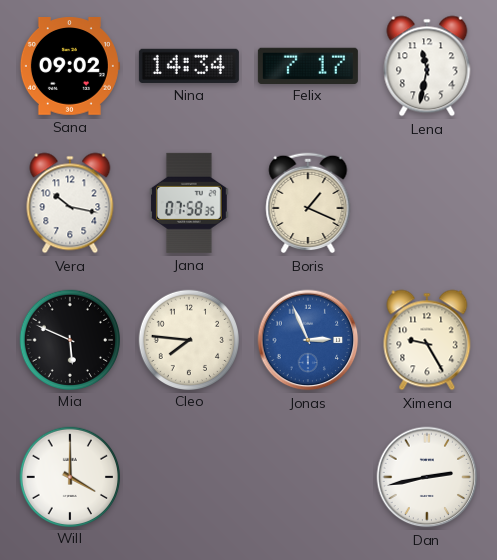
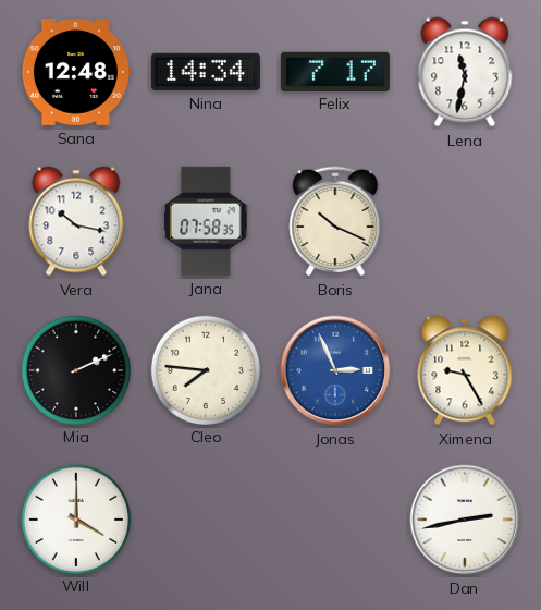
Sana: 09:02 -> 12:48
Boris: 1:19 -> 10:19
Mia: 5:49 -> 2:11
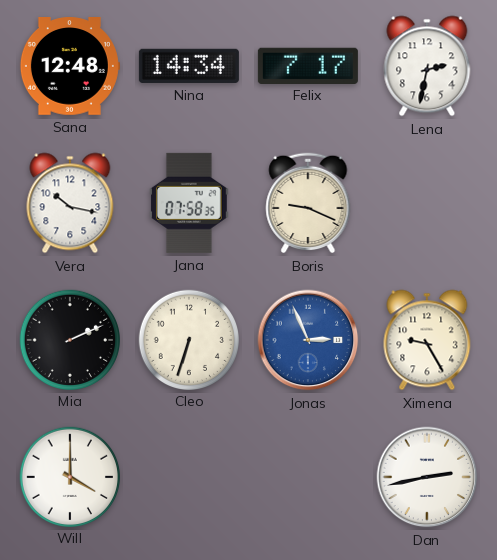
Lena: 11:32 -> 2:32
Boris: 10:19 -> 9:19
Cleo: 7:46 -> 6:33
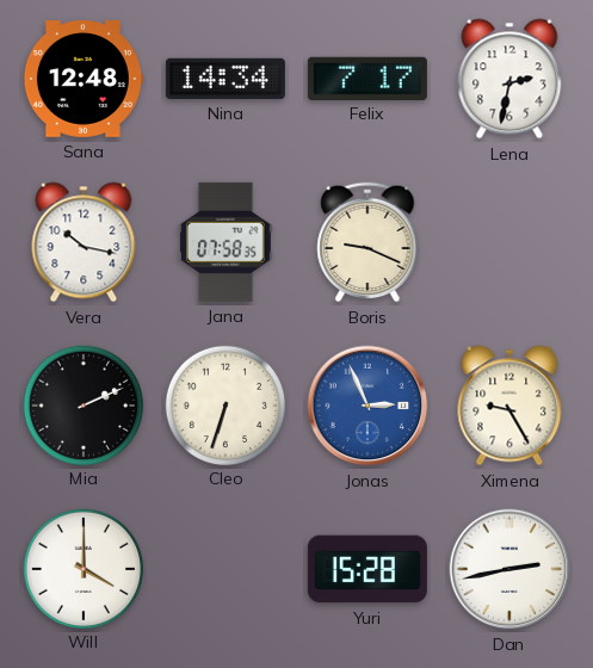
Yuri: none -> 15:28
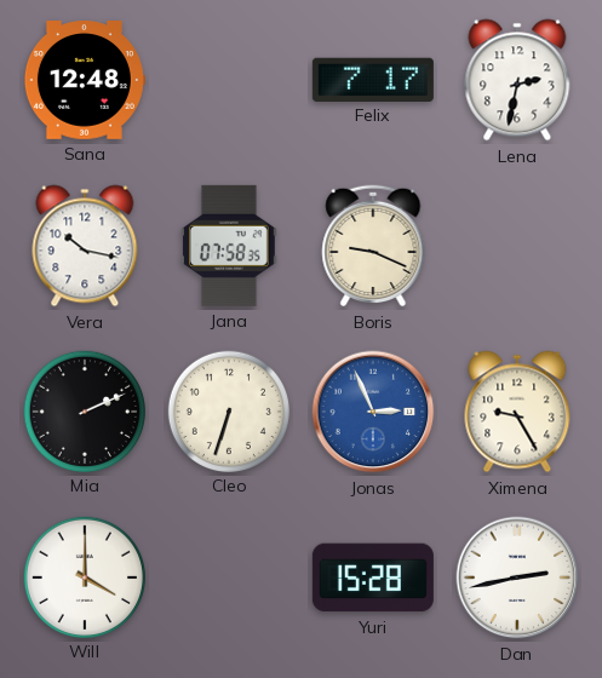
Nina: 14:34 -> none
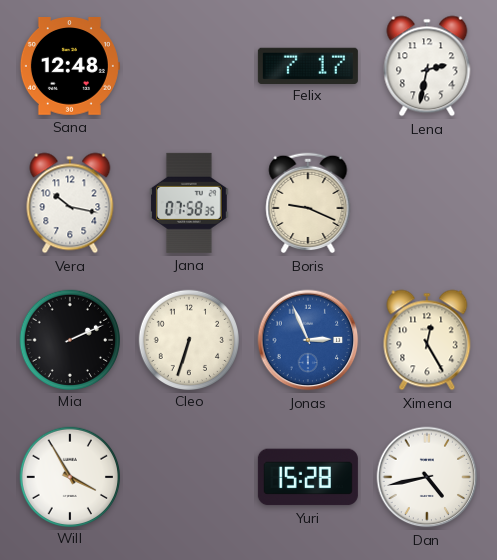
Ximena: 9:25 -> 12:25
Will: 4:00 -> 3:55
Dan: 2:43 -> 4:43
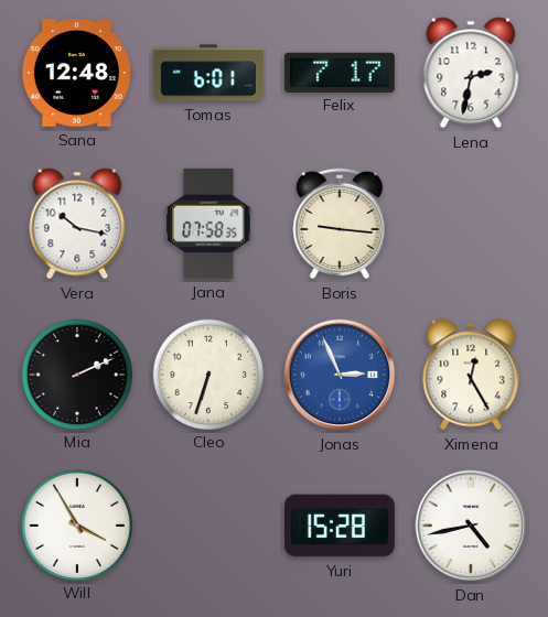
Tomas: none -> 6:01
Boris: 9:19 -> 9:16
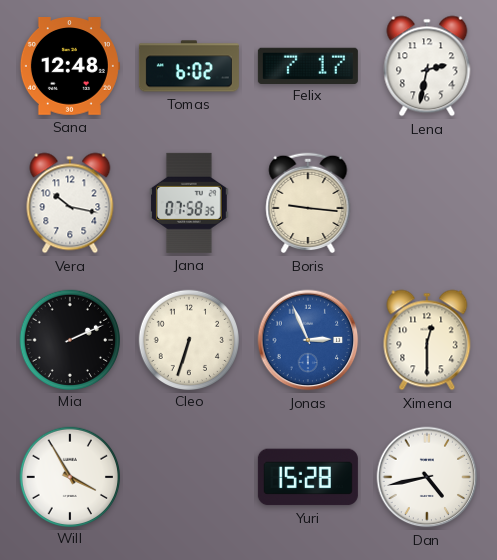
Tomas: 6:01 -> 6:02
Ximena: 12:25 -> 12:30
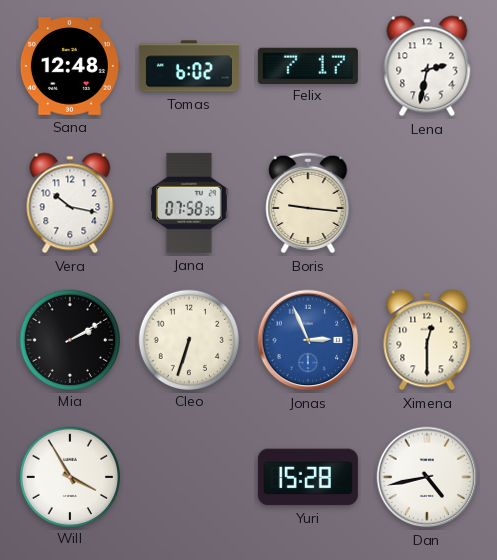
Mia: 2:11 -> 2:10
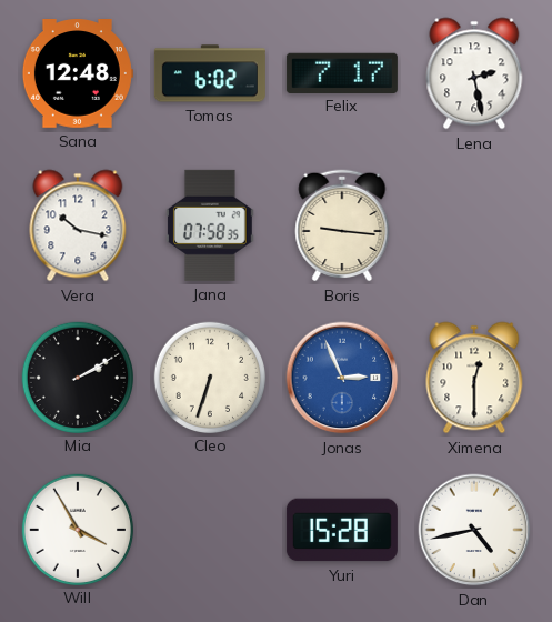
Lena: 2:32 -> 2:28
